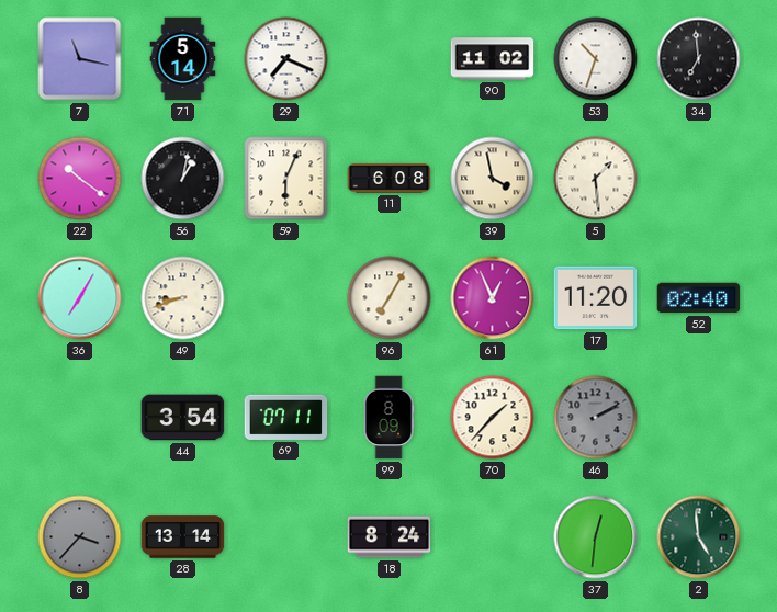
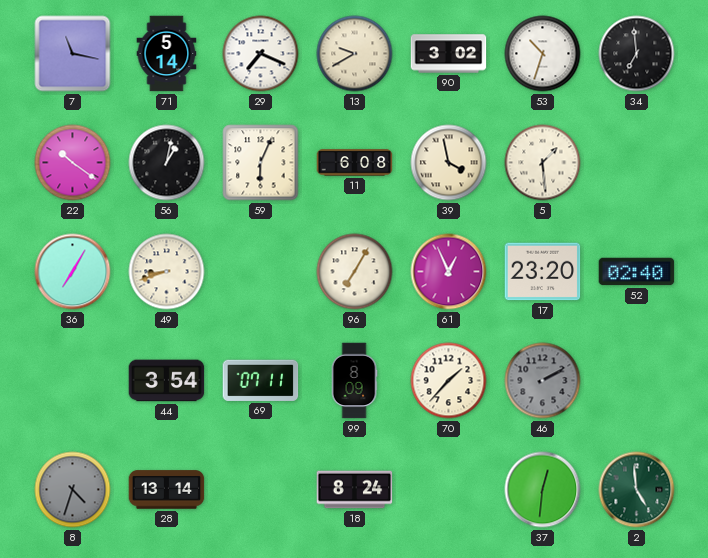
13: none -> 9:40
90: 11:02 -> 3:02
17: 11:20 -> 23:20
8: 3:37 -> 4:33
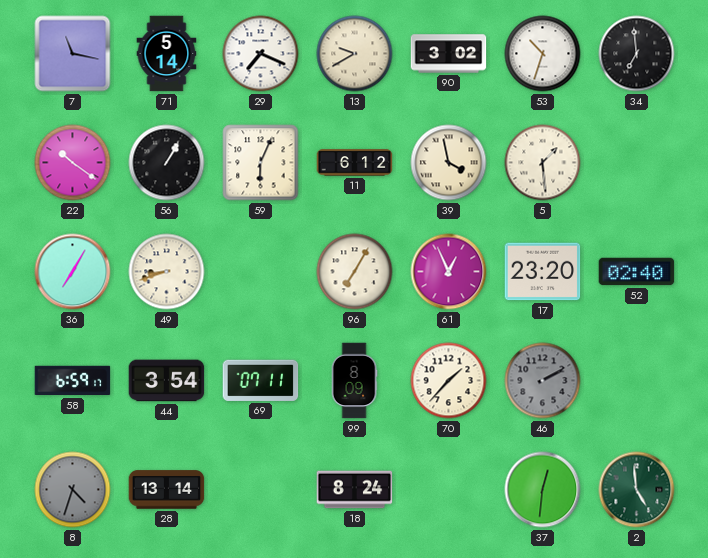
56: 1:02 -> 1:05
11: 6:08 -> 6:12
58: none -> 6:59
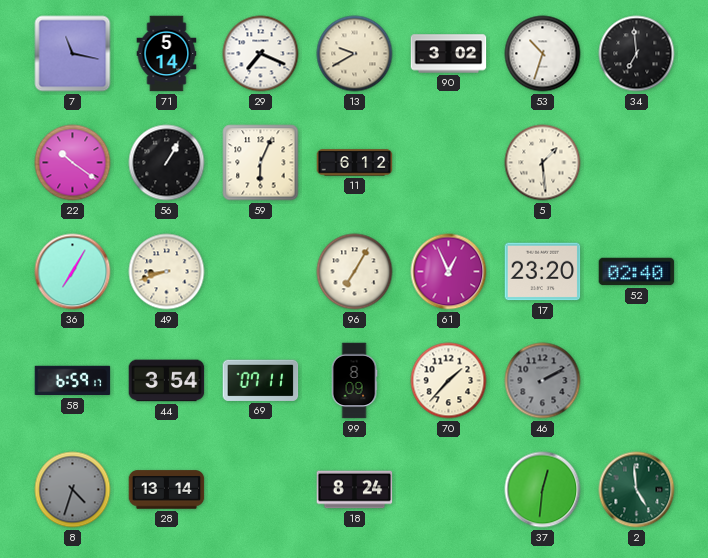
39: 3:58 -> none
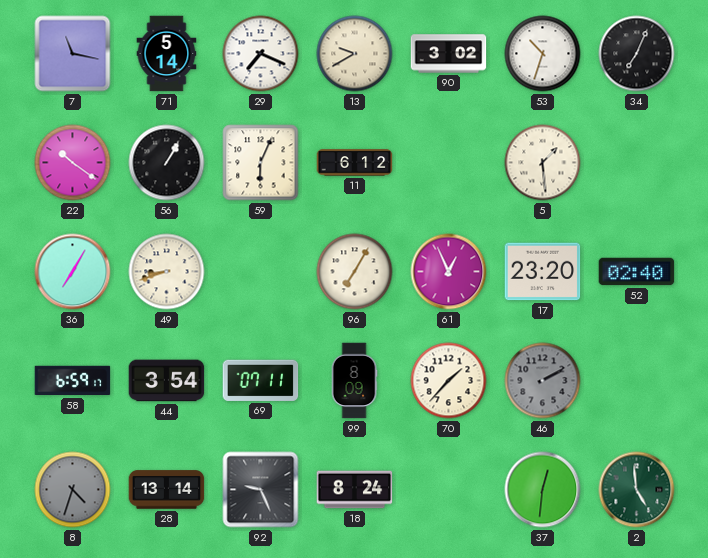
34: 6:59 -> 7:04
92: none -> 9:26
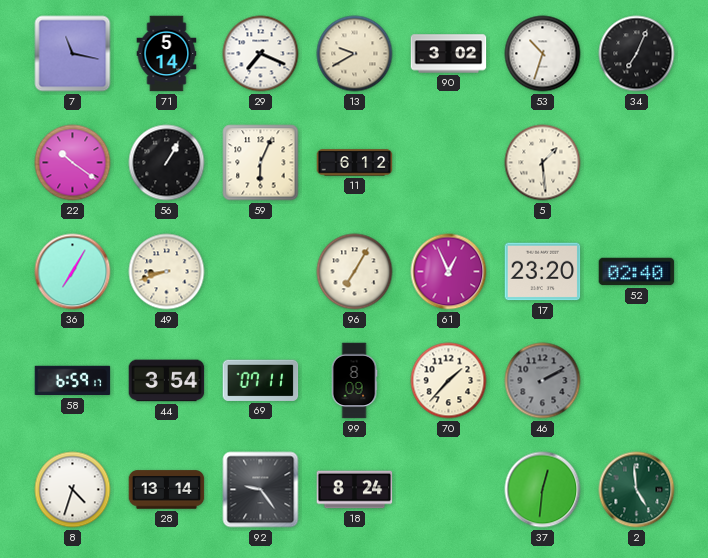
8 dial: grey -> white
92: 9:26 -> 9:24
